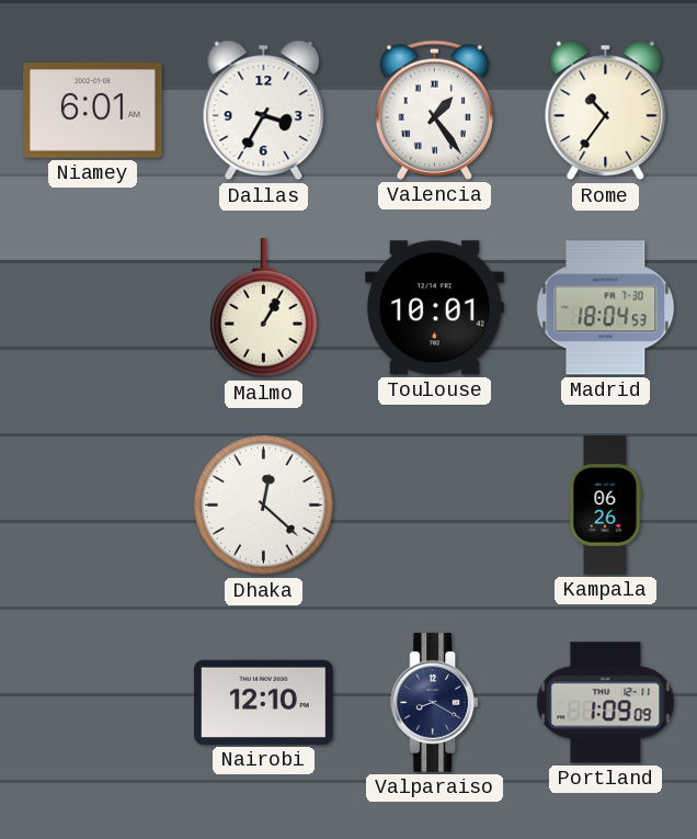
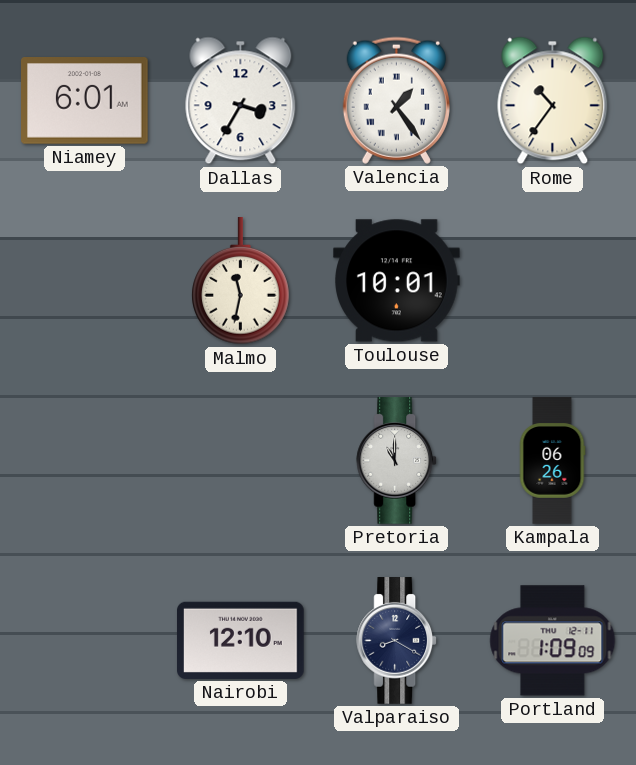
Malmo: 1:05 -> 11:32
Madrid: 18:04 -> none
Dhaka: 12:22 -> none
Pretoria: none -> 11:00
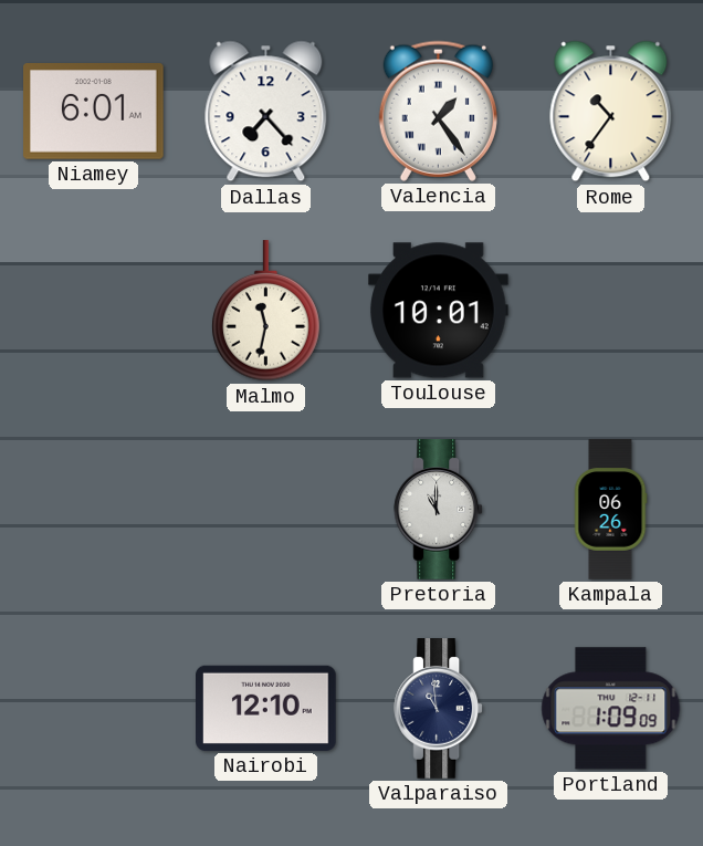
Dallas: 3:35 -> 7:23
Valparaiso: 8:20 -> 10:59
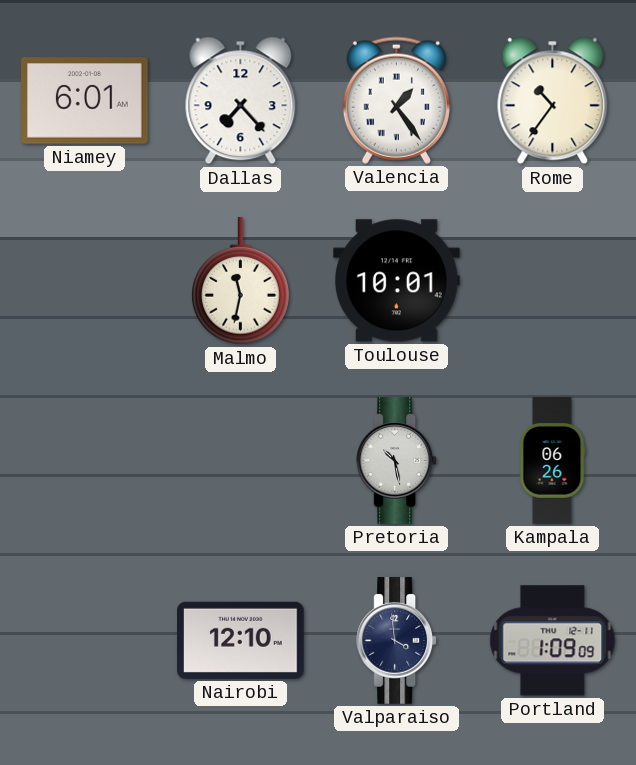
Pretoria: 11:00 -> 10:28
Valparaiso: 10:59 -> 3:59
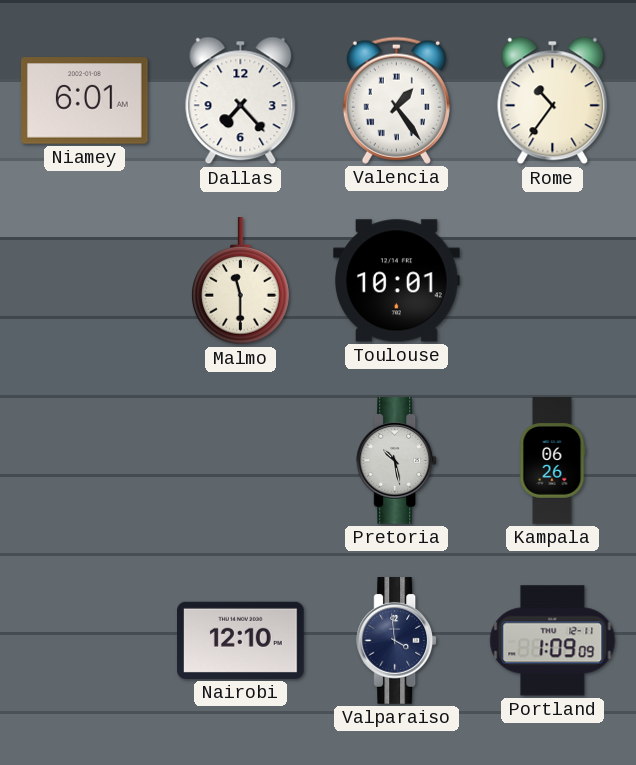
Malmo: 11:32 -> 11:30
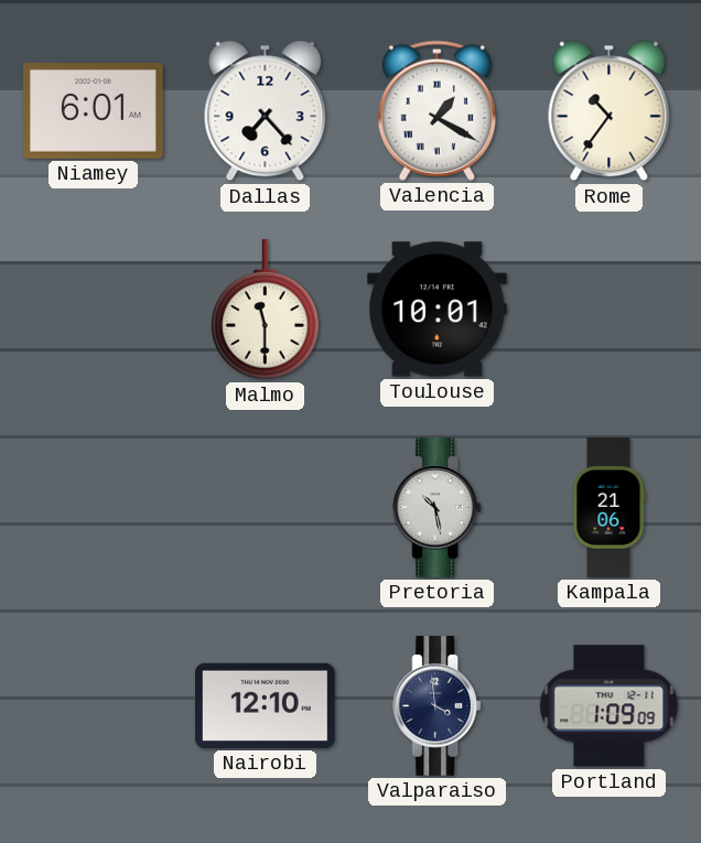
Valencia: 1:24 -> 1:20
Kampala: 06:26 -> 21:06
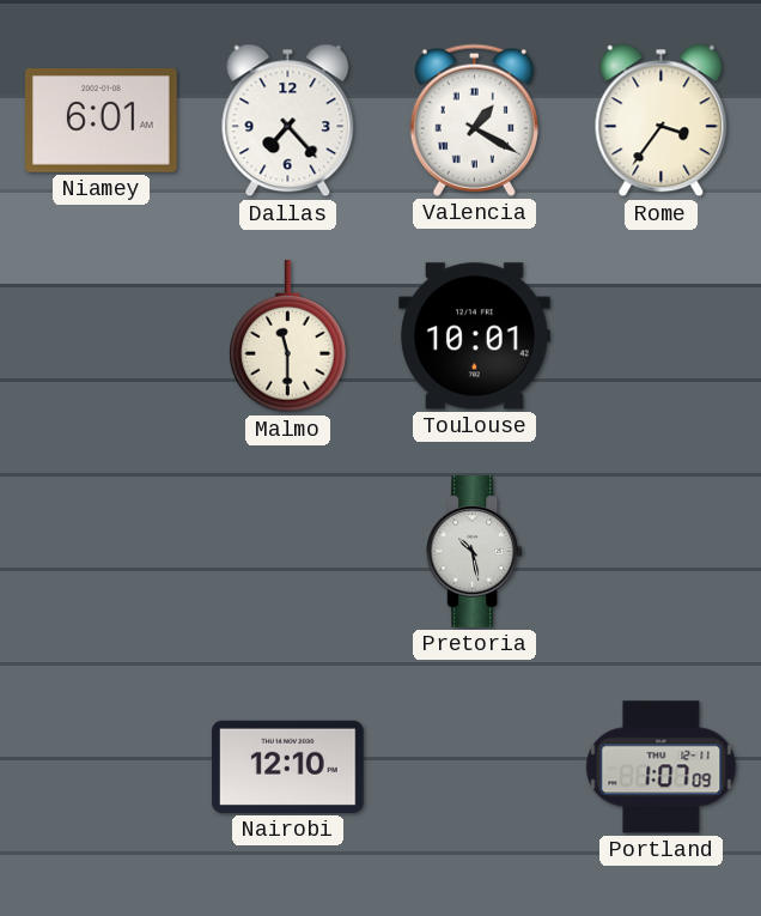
Rome: 10:36 -> 3:36
Kampala: 21:06 -> none
Valparaiso: 3:59 -> none
Portland: 1:09 -> 1:07
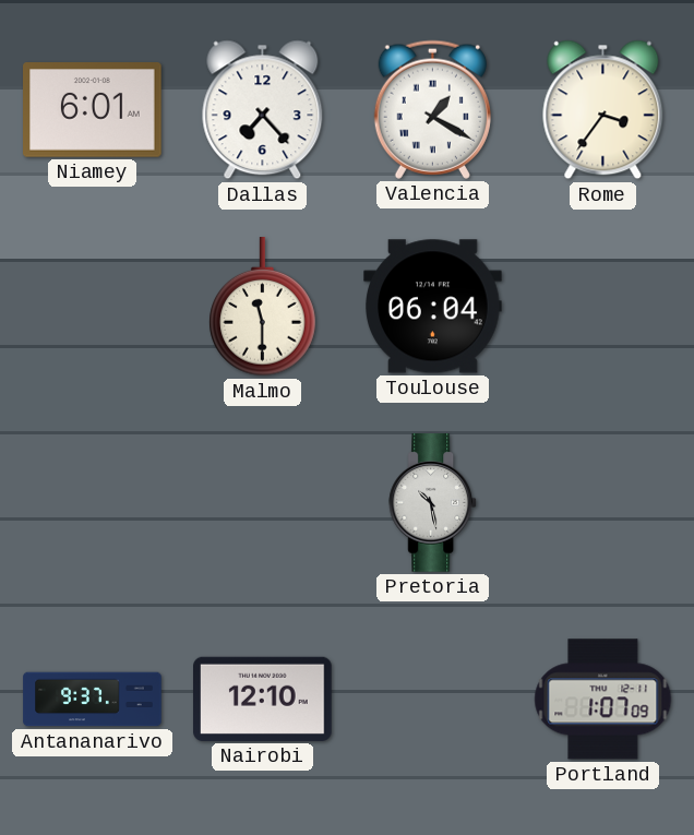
Toulouse: 10:01 -> 06:04
Antananarivo: none -> 9:37
